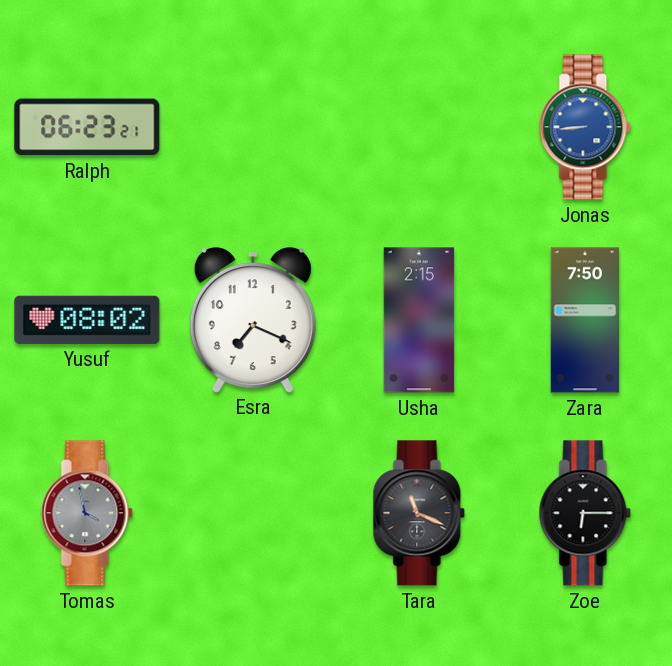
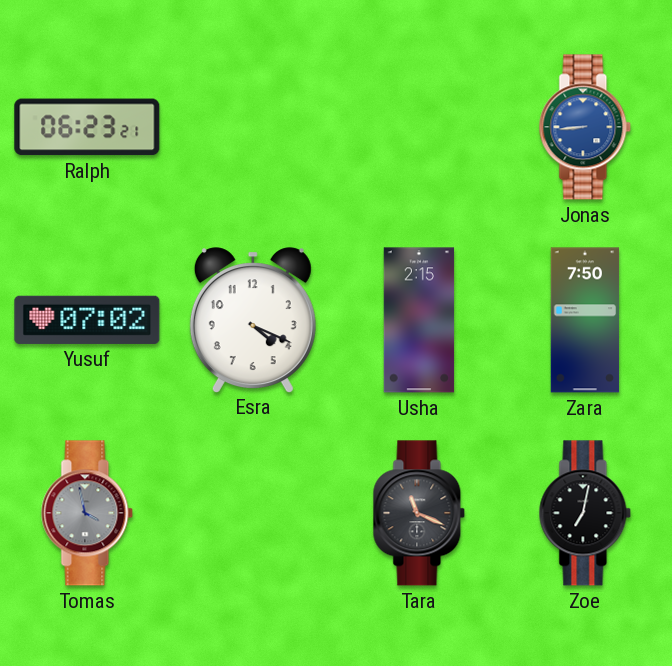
Yusuf: 08:02 -> 07:02
Esra: 7:19 -> 4:19
Zoe: 6:15 -> 7:02
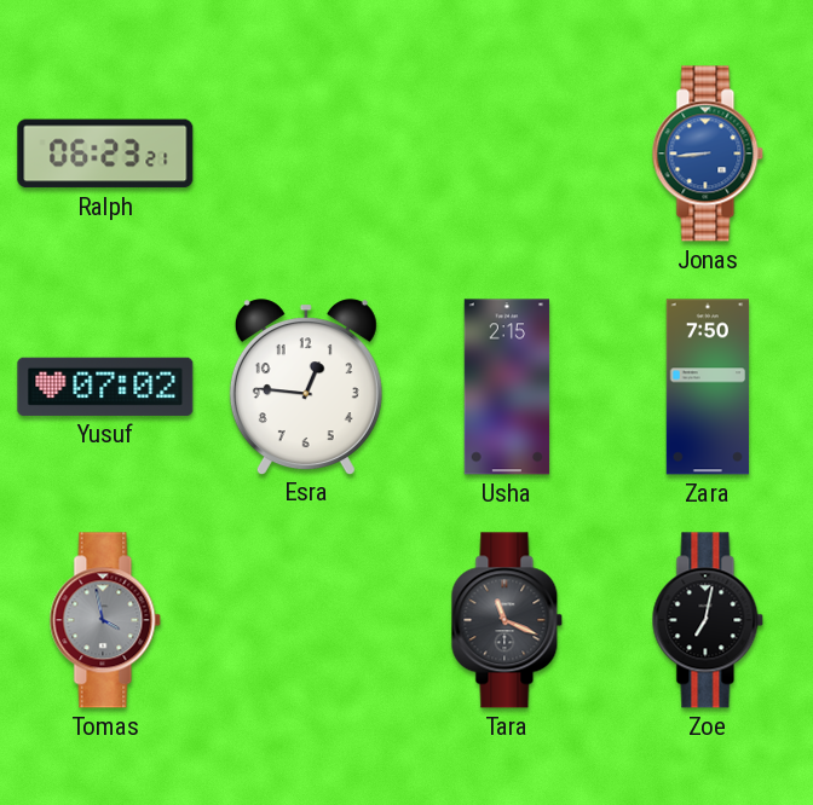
Esra: 4:19 -> 12:46
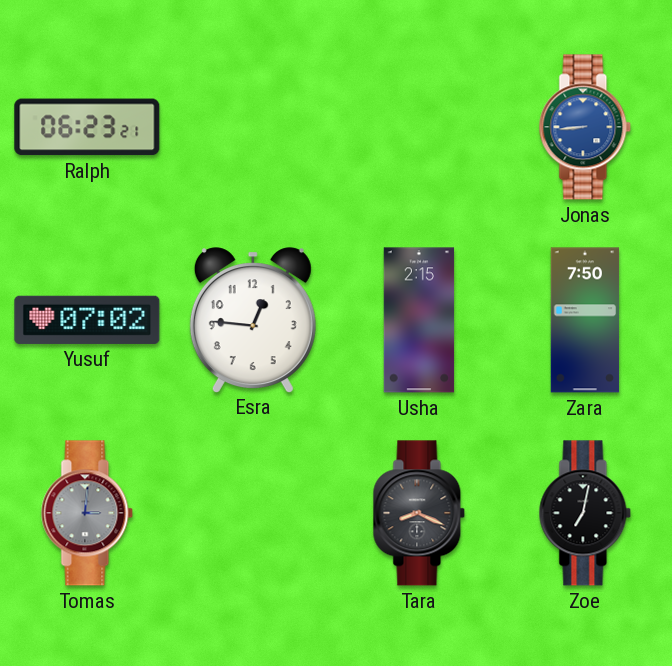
Tomas: 3:58 -> 3:01
Tara: 11:19 -> 8:19
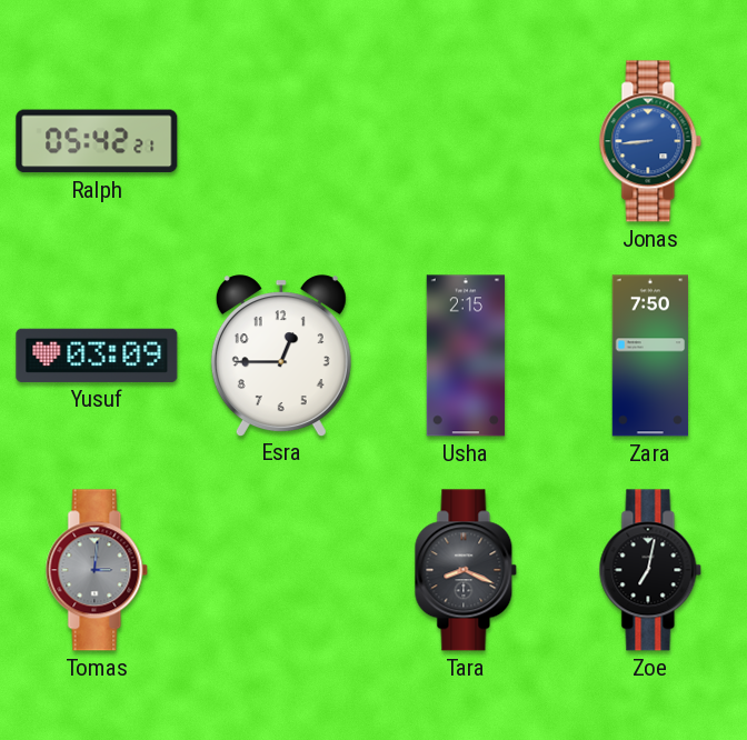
Ralph: 06:23 -> 05:42
Yusuf: 07:02 -> 03:09
Esra: 12:46 -> 12:45
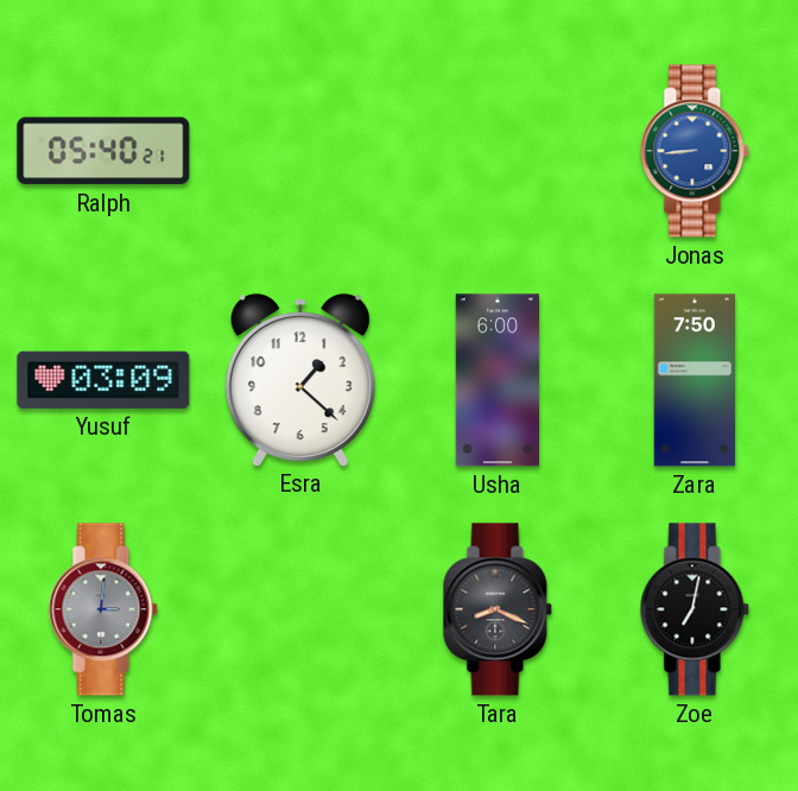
Ralph: 05:42 -> 05:40
Esra: 12:45 -> 1:22
Usha: 2:15 -> 6:00
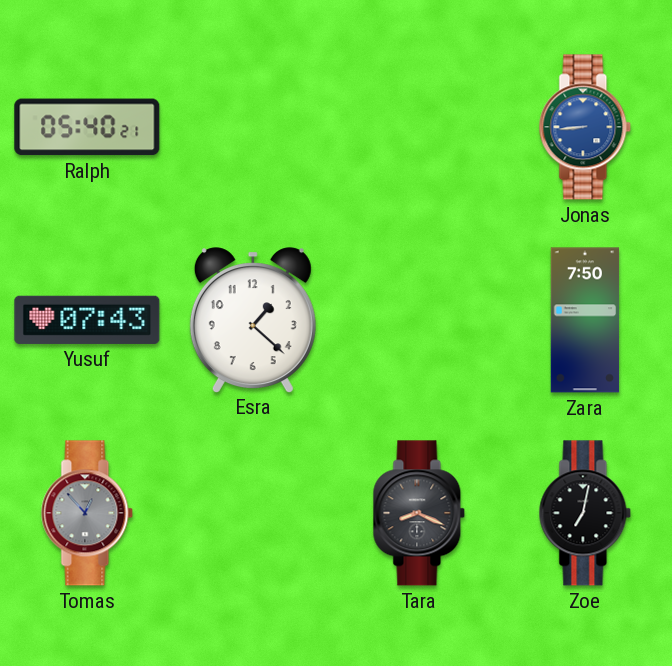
Yusuf: 03:09 -> 07:43
Usha: 6:00 -> none
Tomas: 3:01 -> 12:53
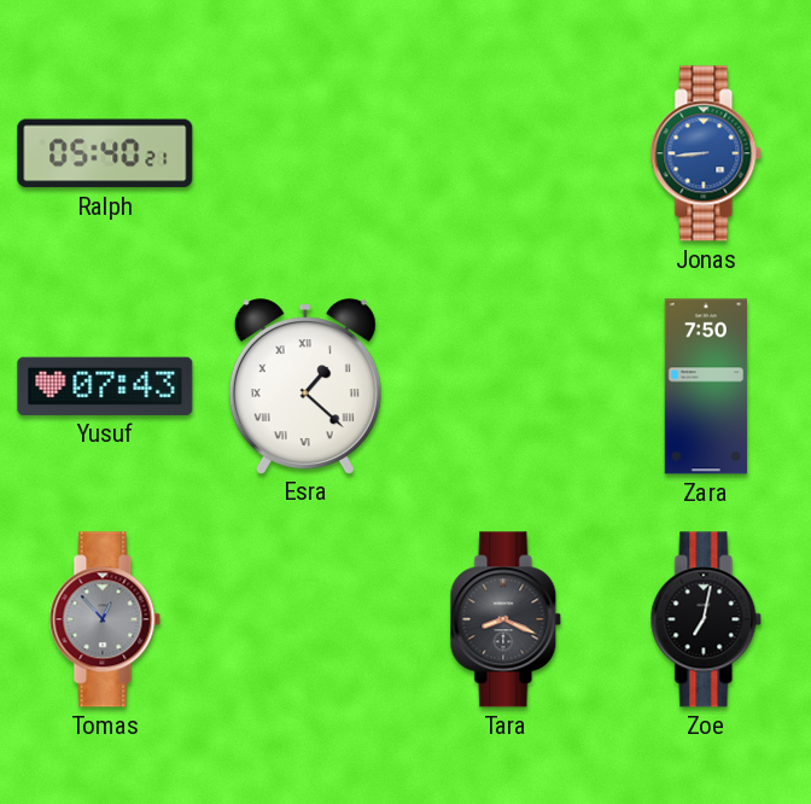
Esra numerals: Arabic -> Roman
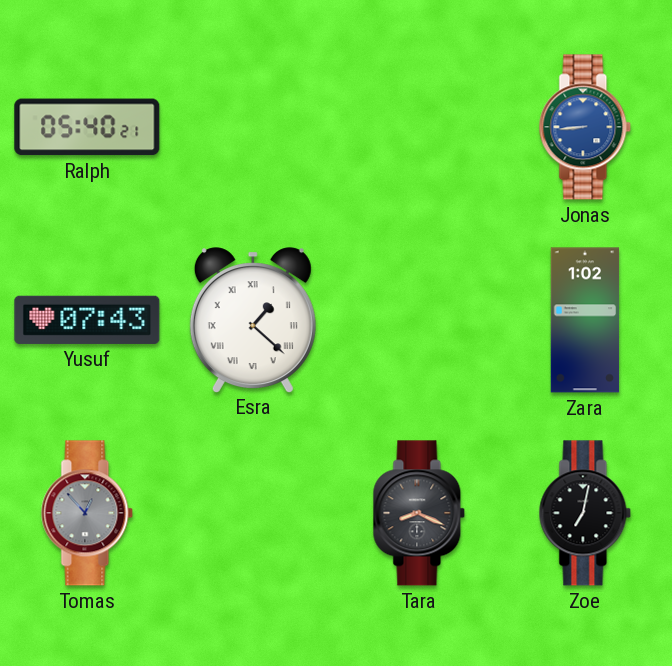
Zara: 7:50 -> 1:02
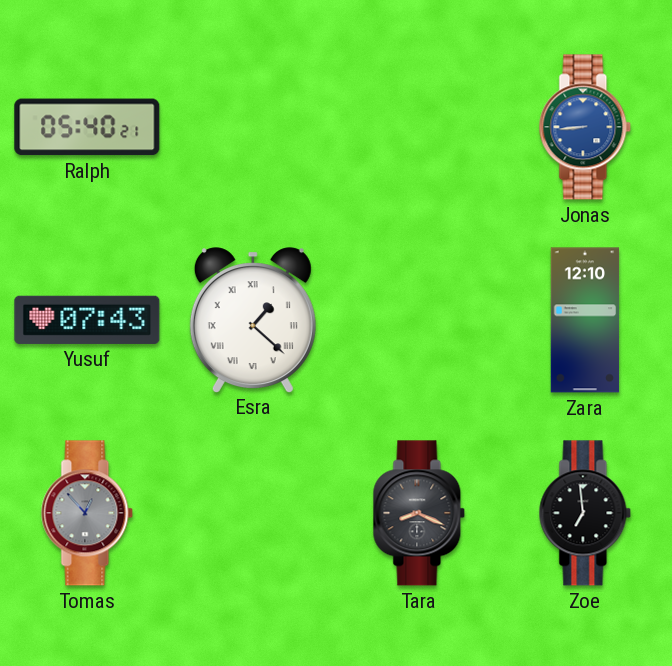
Zara: 1:02 -> 12:10
Zoe: 7:02 -> 6:59
